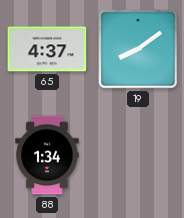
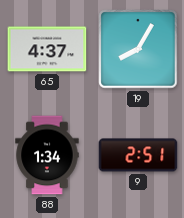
19: 8:09 -> 8:05
9: none -> 2:51
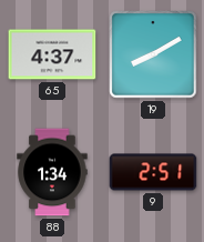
19: 8:05 -> 8:10
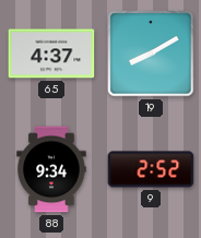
88: 1:34 -> 9:34
9: 2:51 -> 2:52
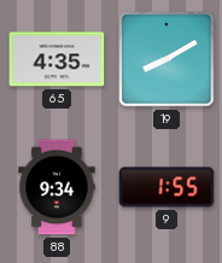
65: 4:37 -> 4:35
9: 2:52 -> 1:55
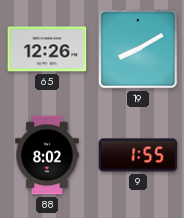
65: 4:35 -> 12:26
88: 9:34 -> 8:02
